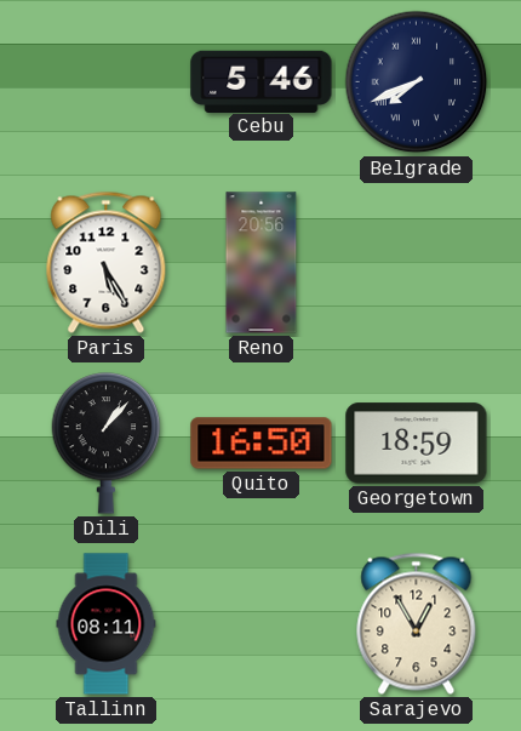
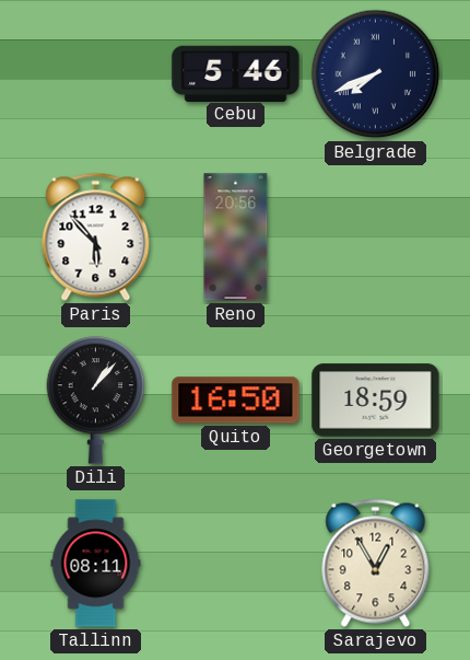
Paris: 5:25 -> 5:53
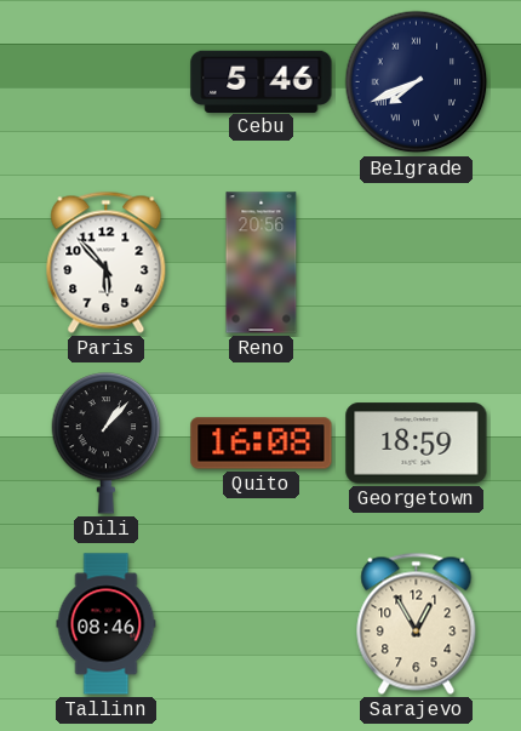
Quito: 16:50 -> 16:08
Tallinn: 08:11 -> 08:46
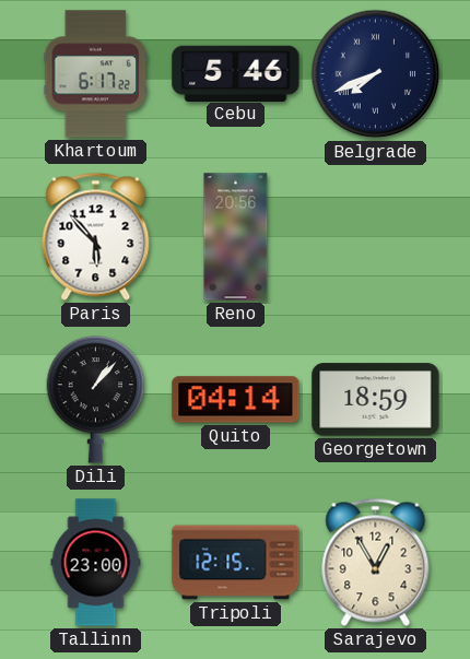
Khartoum: none -> 6:17
Quito: 16:08 -> 04:14
Tallinn: 08:46 -> 23:00
Tripoli: none -> 12:15
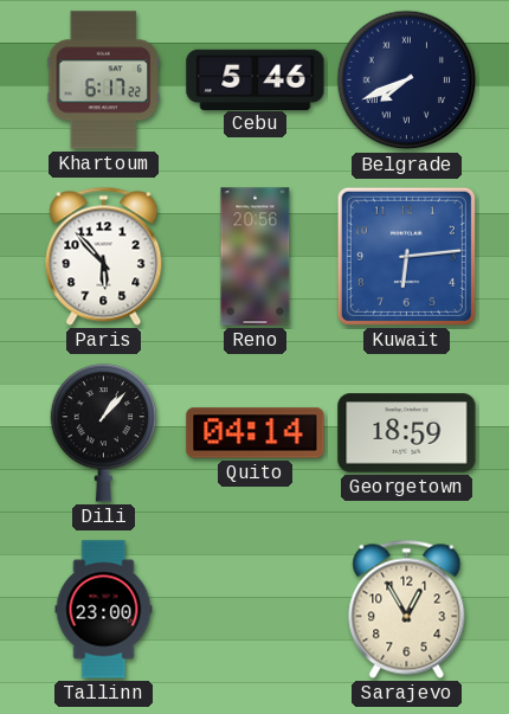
Kuwait: none -> 6:14
Tripoli: 12:15 -> none
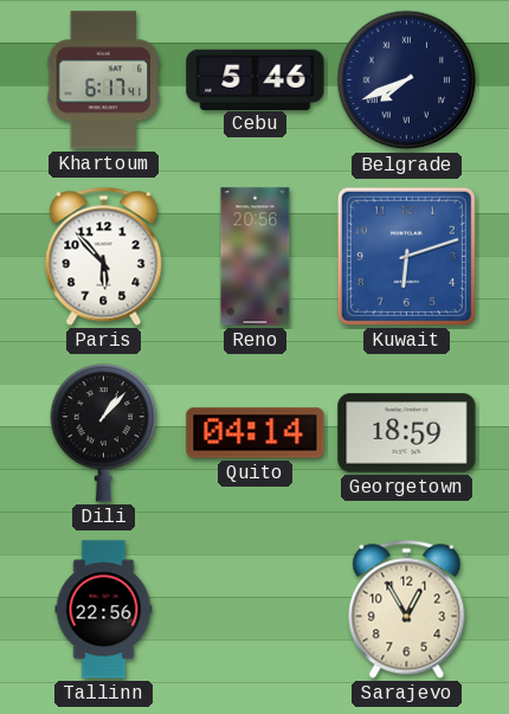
Khartoum: 6:17:22 -> 6:17:41
Kuwait: 6:14 -> 6:12
Tallinn: 23:00 -> 22:56
